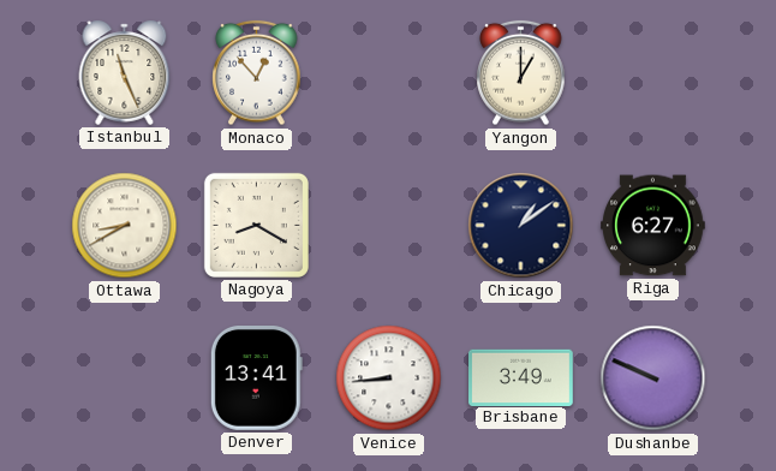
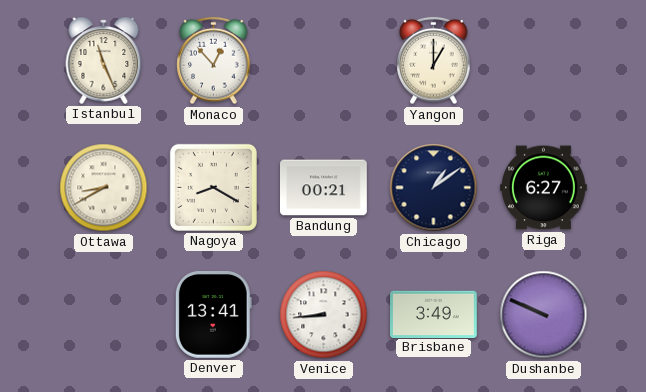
Bandung: none -> 00:21
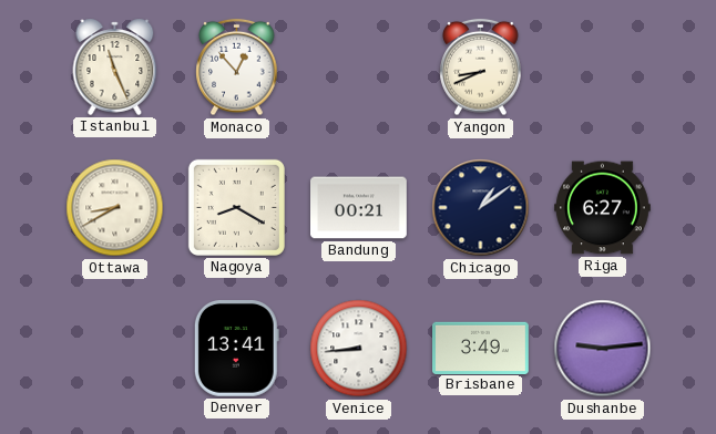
Yangon: 1:00 -> 8:41
Dushanbe: 9:49 -> 9:14
